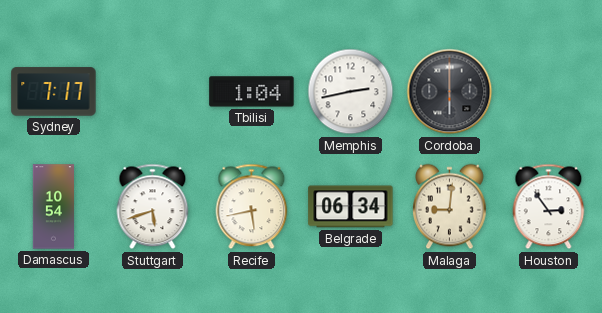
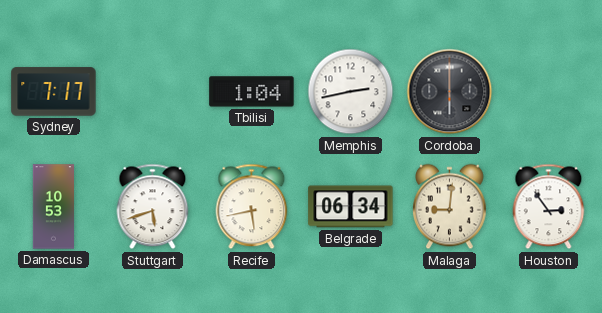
Damascus: 10:54 -> 10:53
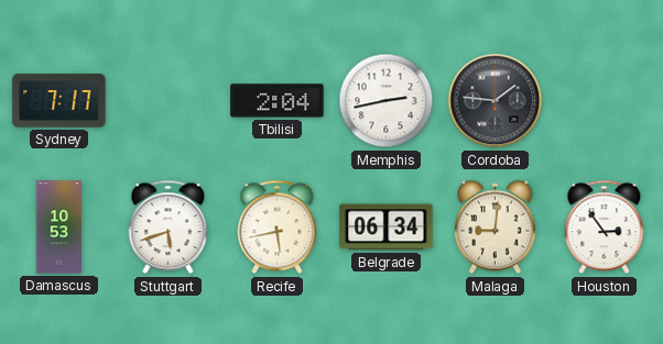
Tbilisi: 1:04 -> 2:04
Cordoba: 6:00 -> 1:46
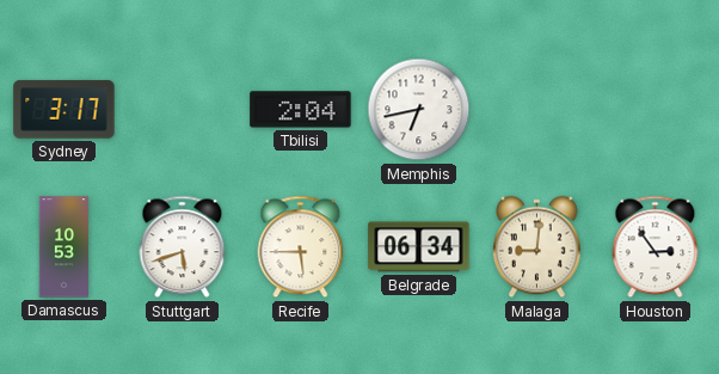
Sydney: 7:17 -> 3:17
Memphis: 2:43 -> 6:43
Cordoba: 1:46 -> none
Recife: 5:43 -> 5:45
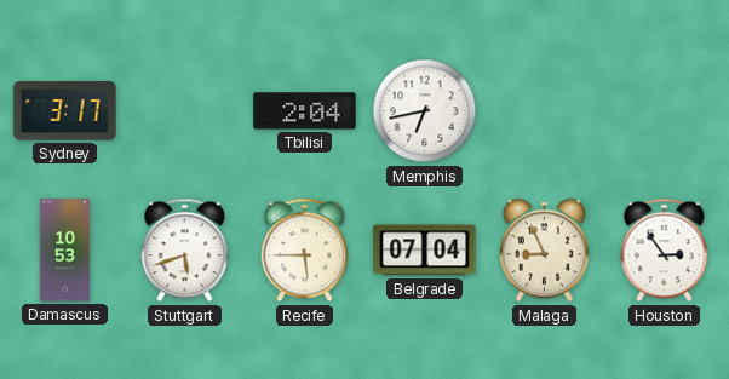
Belgrade: 06:34 -> 07:04
Malaga: 9:01 -> 8:56
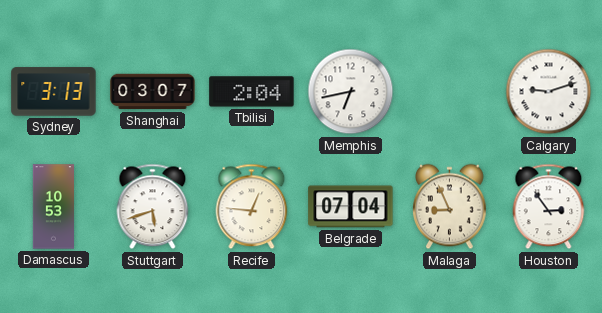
Sydney: 3:17 -> 3:13
Shanghai: none -> 03:07
Calgary: none -> 9:12
Recife: 5:45 -> 12:46
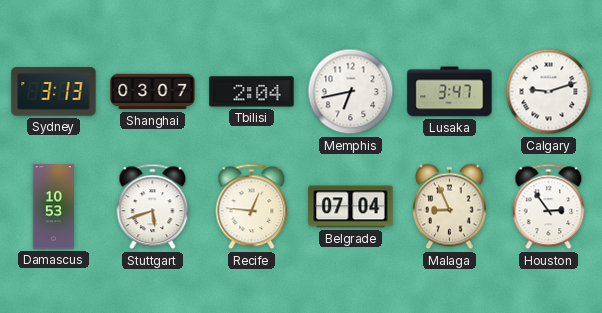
Lusaka: none -> 3:47
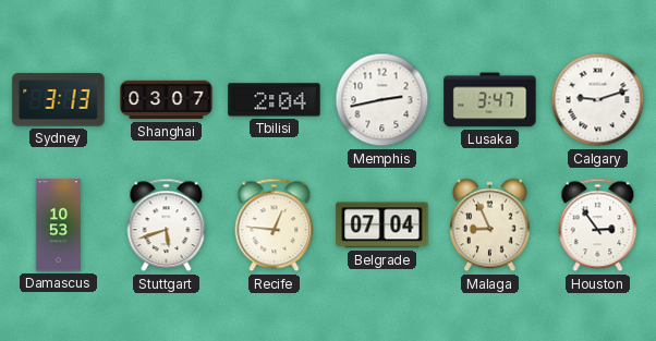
Memphis: 6:43 -> 2:43
